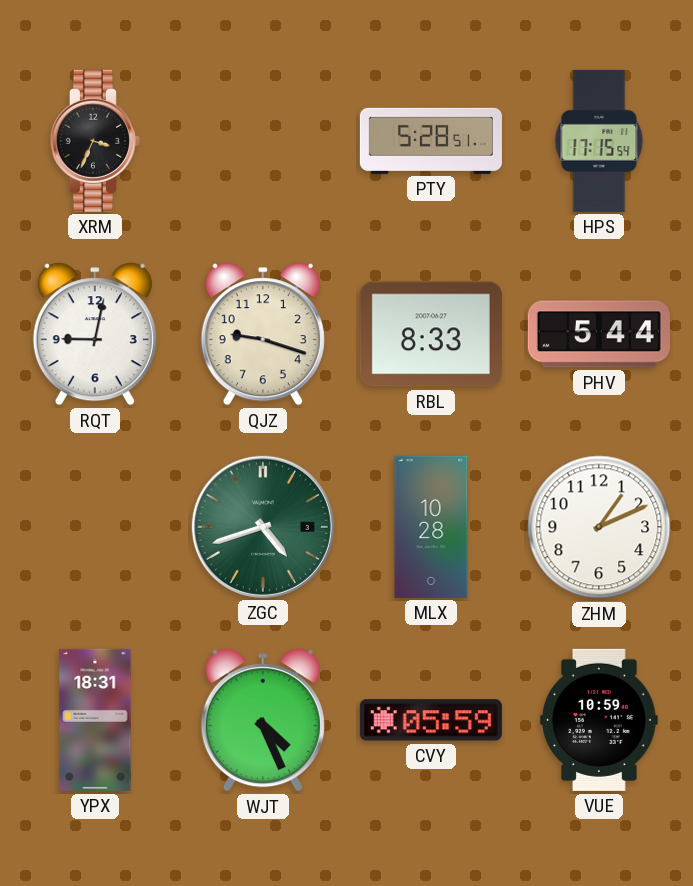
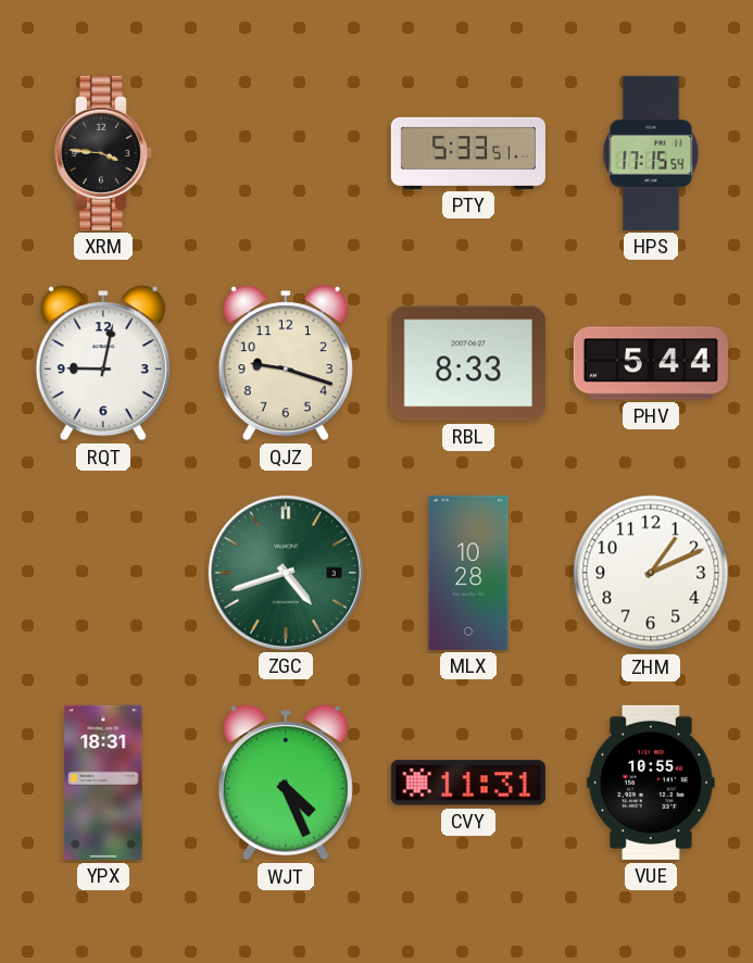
XRM: 3:34 -> 3:46
PTY: 5:28 -> 5:33
CVY: 05:59 -> 11:31
VUE: 10:59 -> 10:55
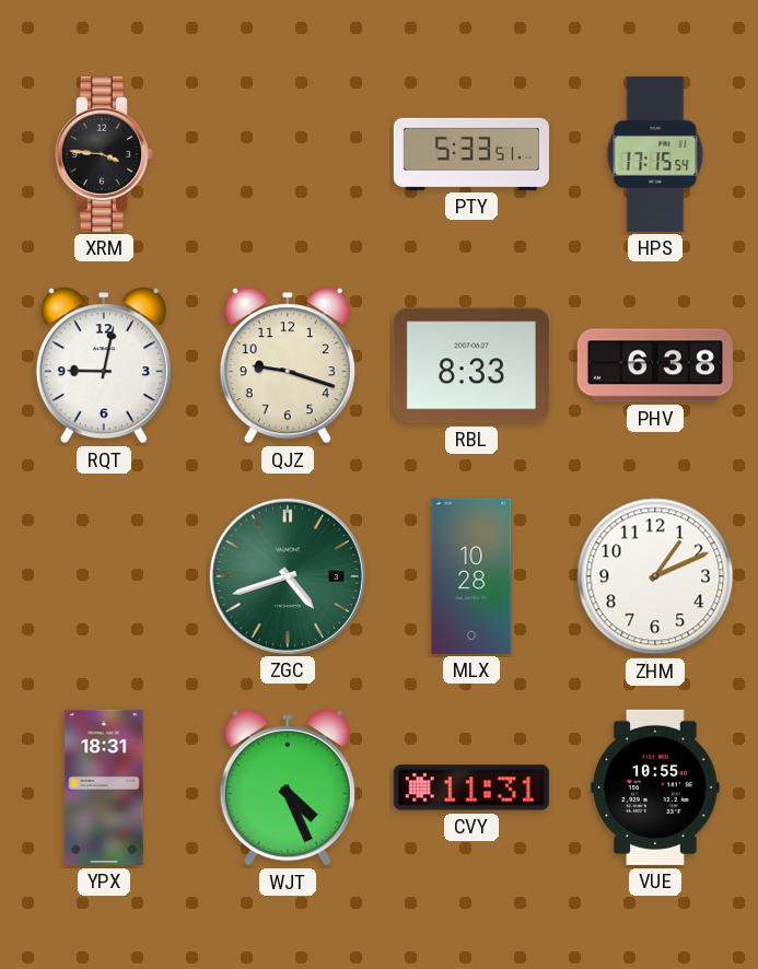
PHV: 5:44 -> 6:38
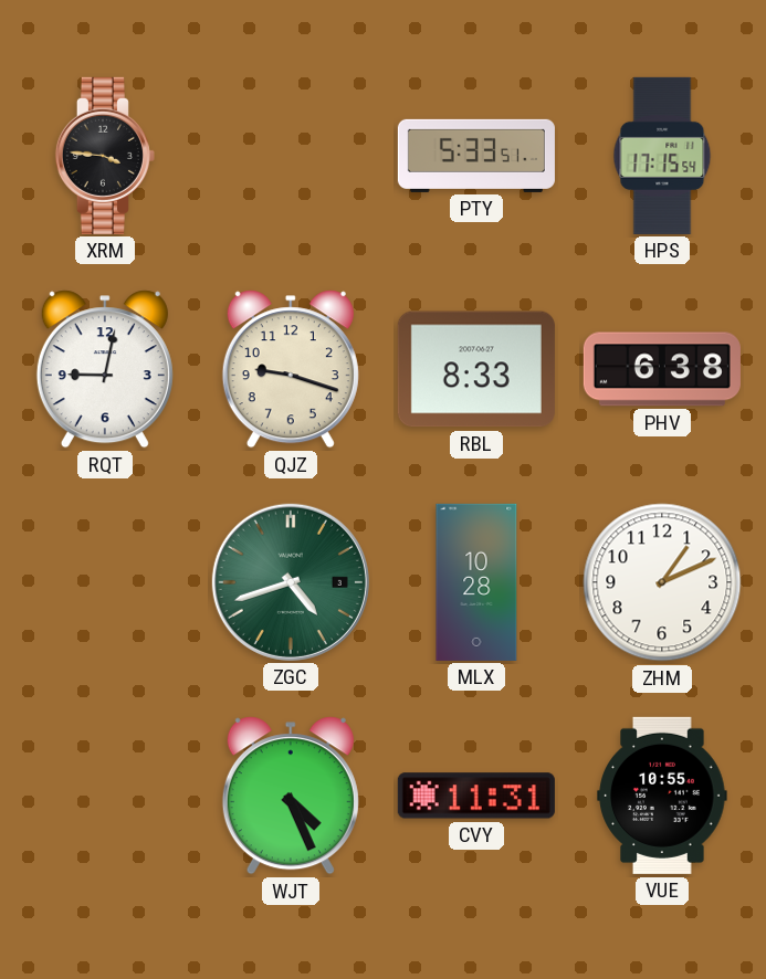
YPX: 18:31 -> none
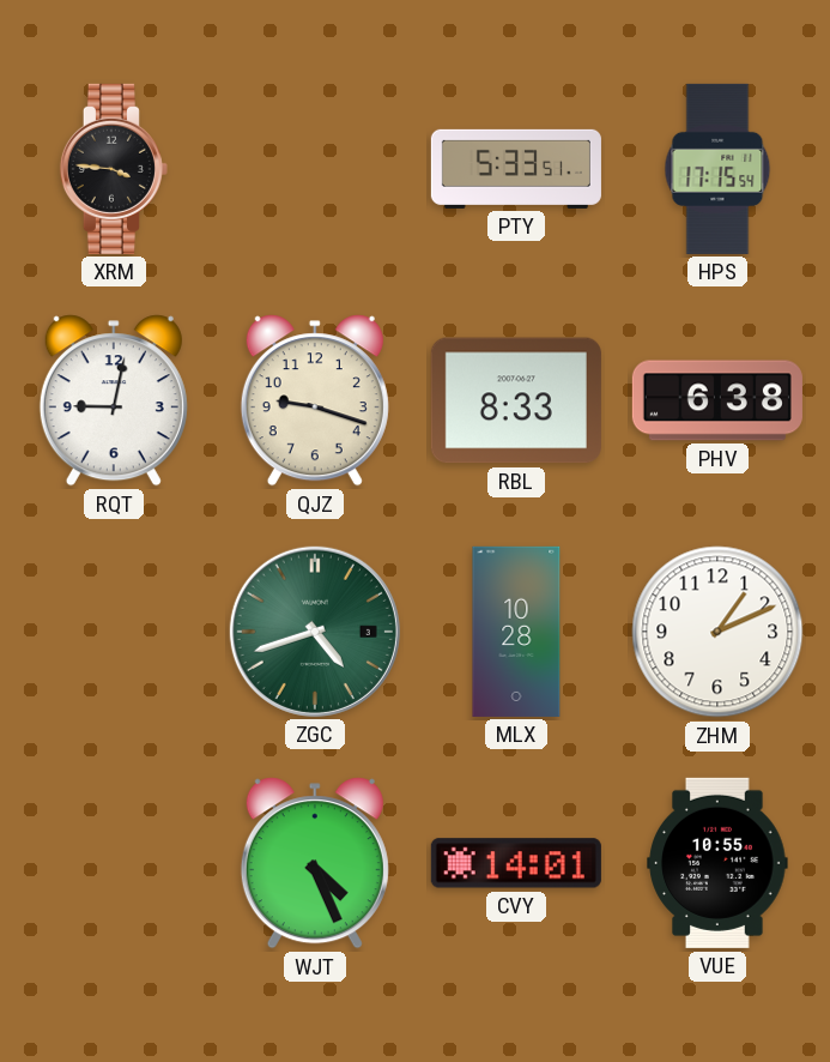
CVY: 11:31 -> 14:01
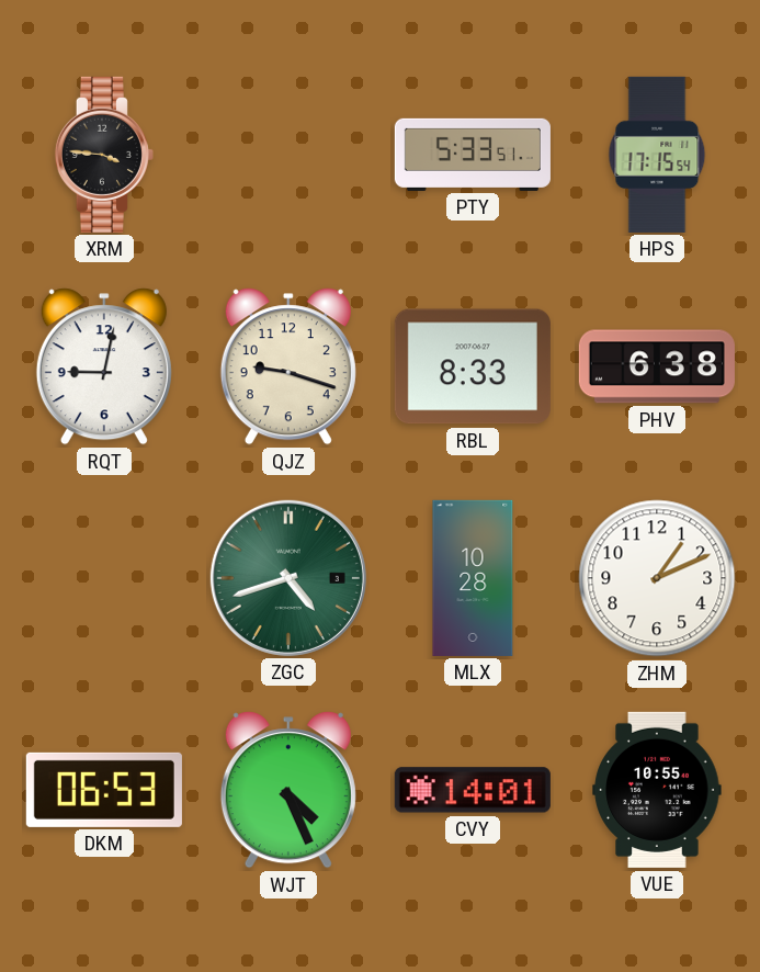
DKM: none -> 06:53
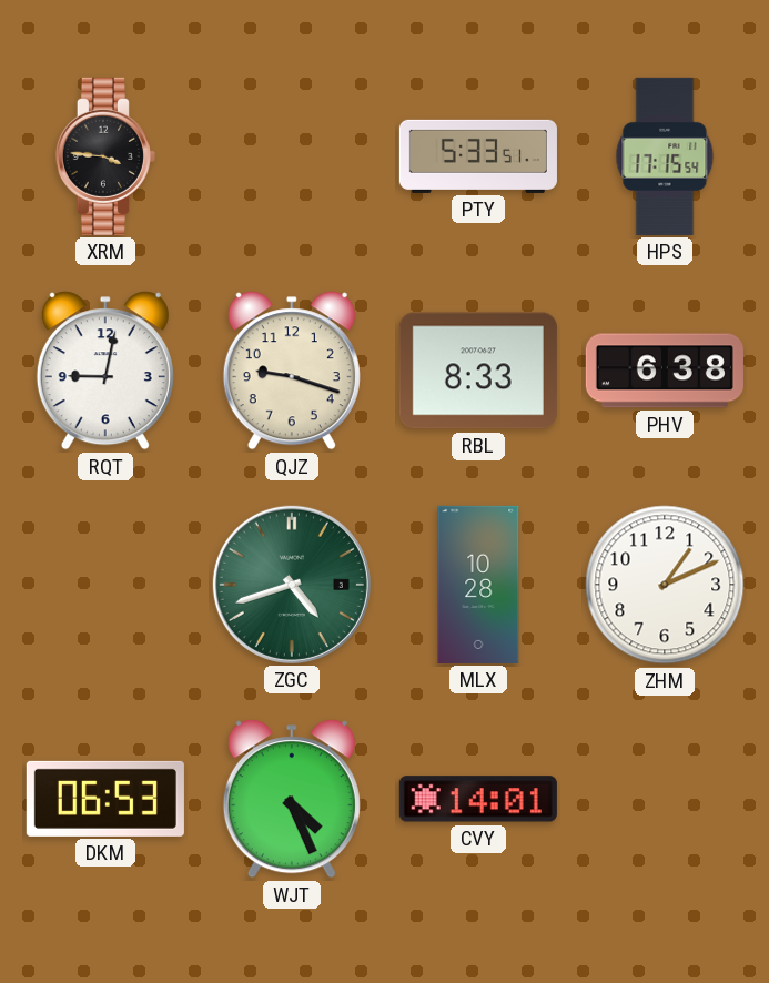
VUE: 10:55 -> none
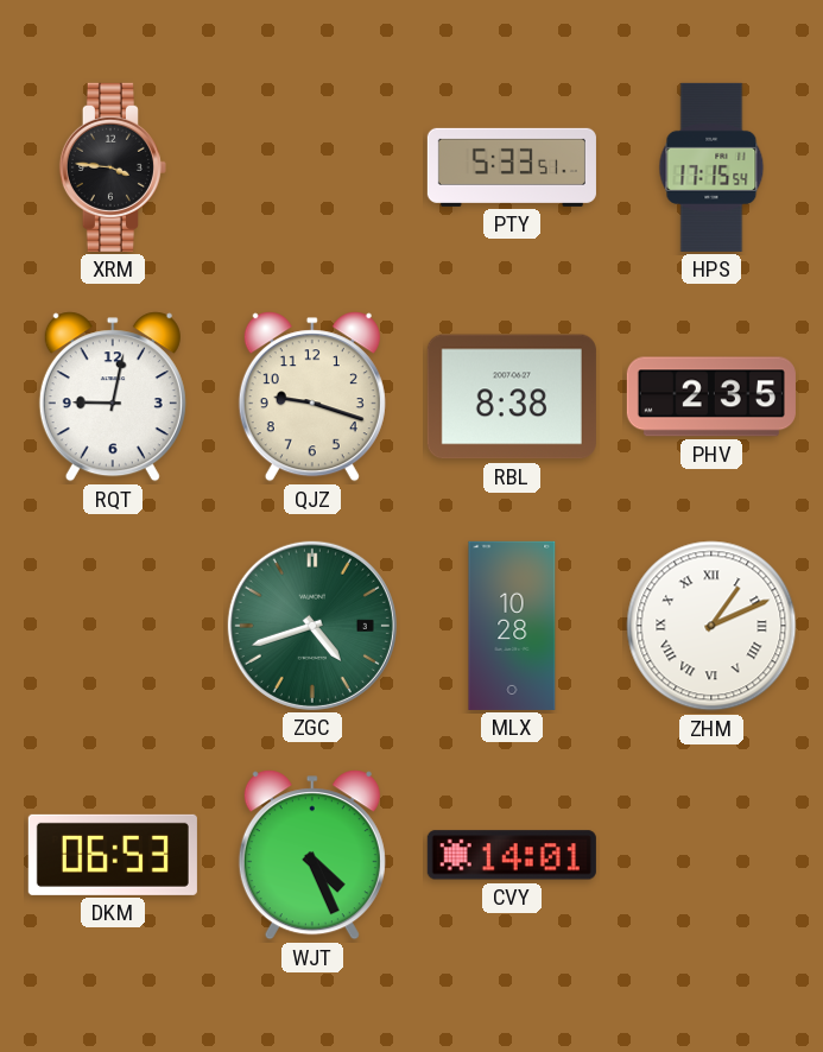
RBL: 8:33 -> 8:38
PHV: 6:38 -> 2:35
ZHM numerals: Arabic -> Roman
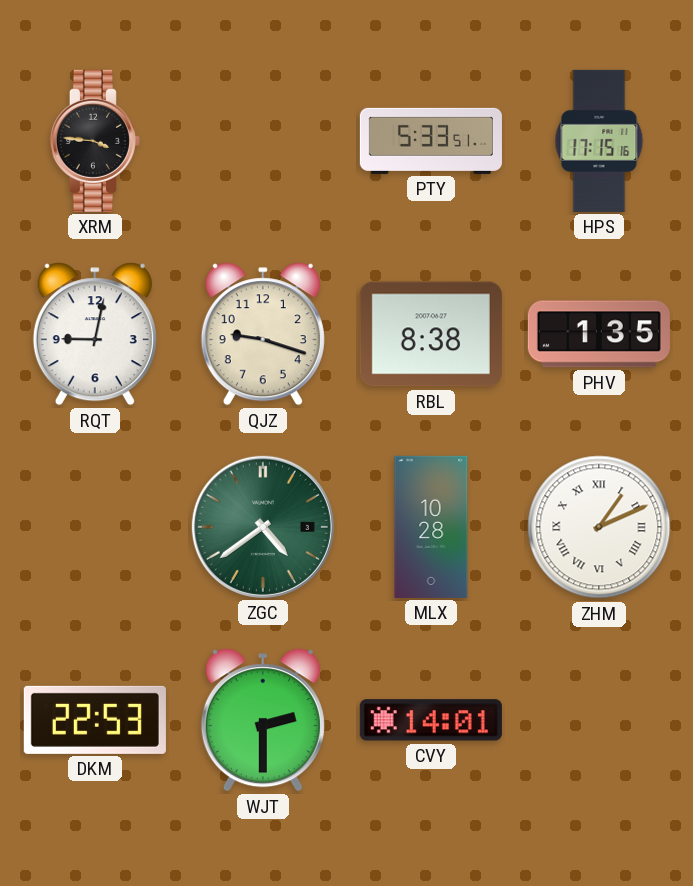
HPS: 17:15:54 -> 17:15:16
PHV: 2:35 -> 1:35
ZGC: 4:42 -> 4:39
DKM: 06:53 -> 22:53
WJT: 4:26 -> 2:30
